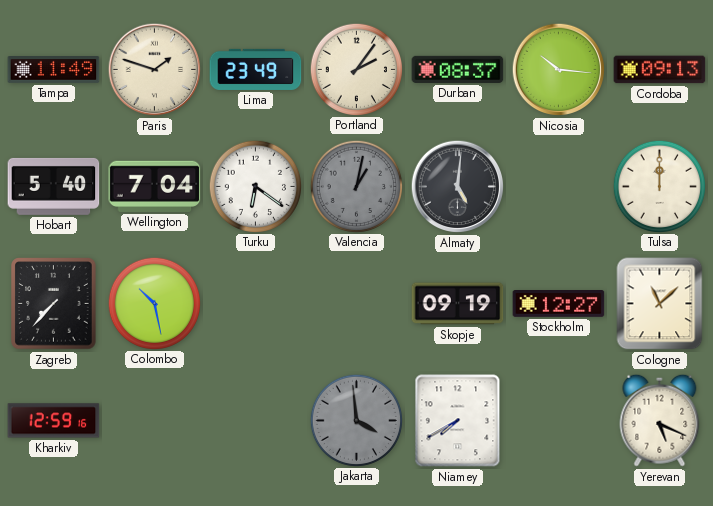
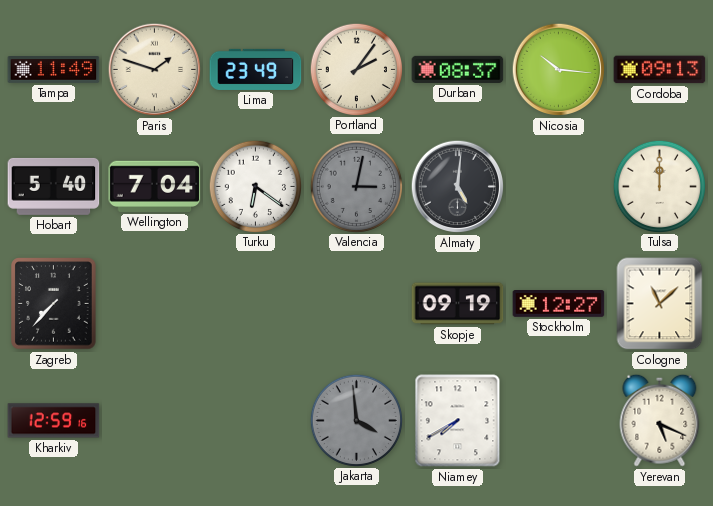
Valencia: 1:02 -> 3:02
Colombo: 10:28 -> none
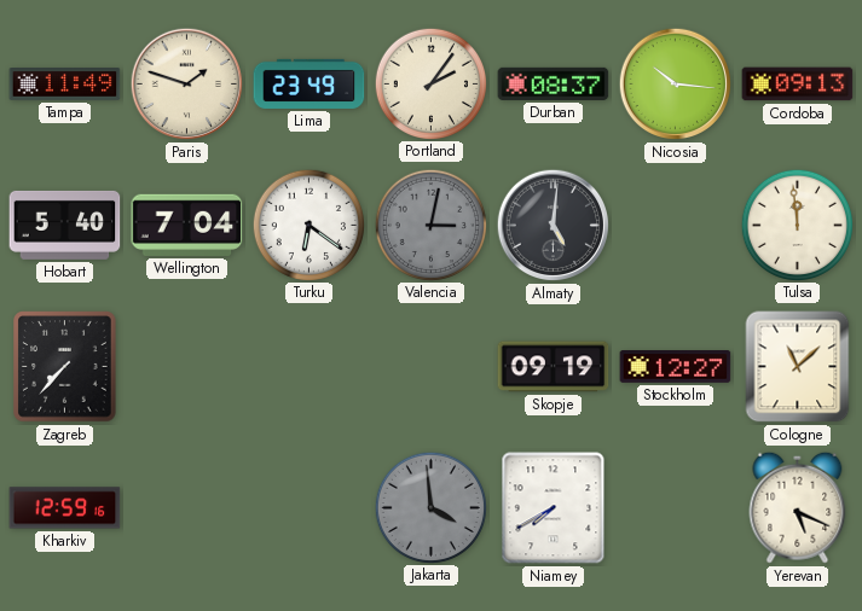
Tulsa: 12:00 -> 11:59
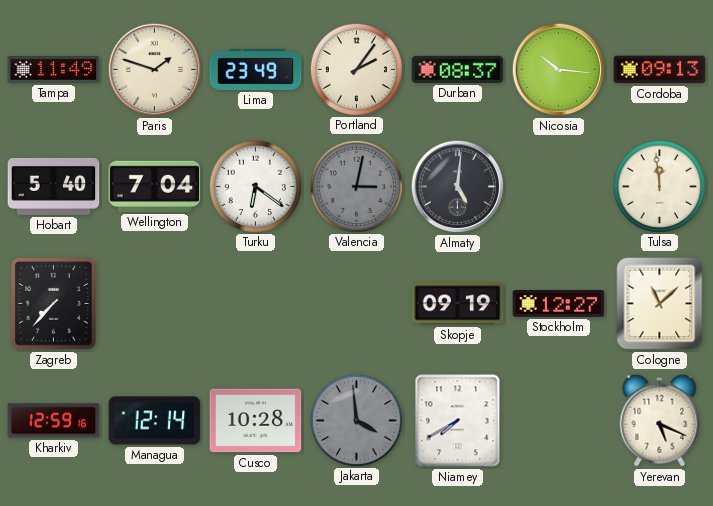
Managua: none -> 12:14
Cusco: none -> 10:28
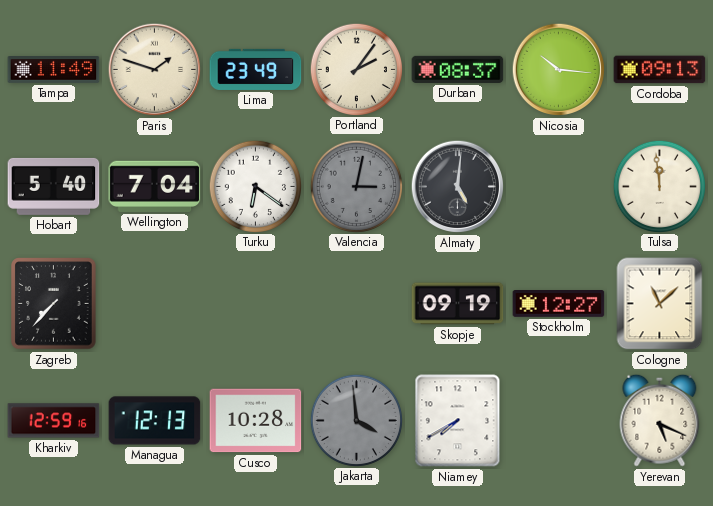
Managua: 12:14 -> 12:13
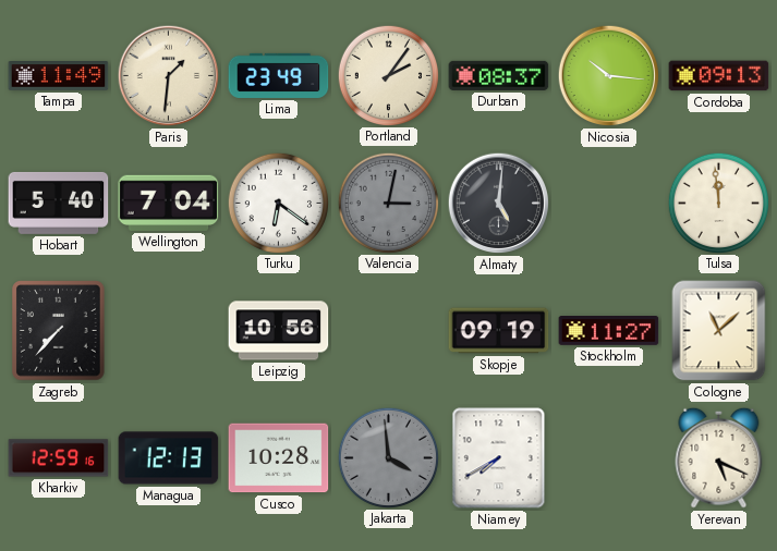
Paris: 1:48 -> 1:31
Leipzig: none -> 10:56
Stockholm: 12:27 -> 11:27
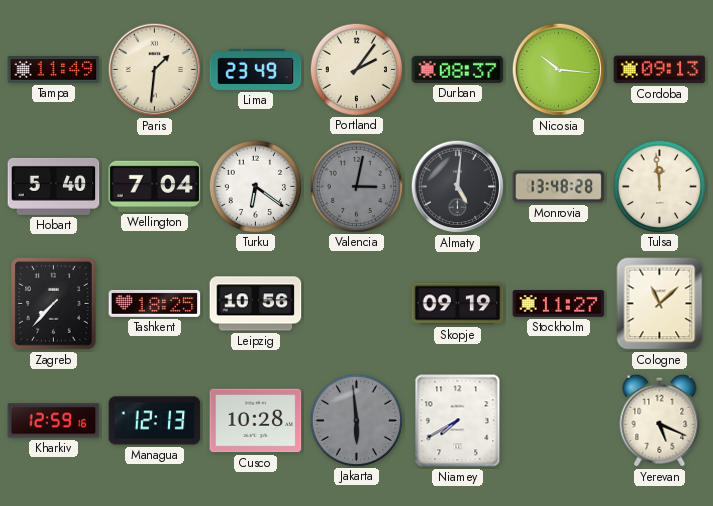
Monrovia: none -> 13:48
Tashkent: none -> 18:25
Jakarta: 3:59 -> 5:59
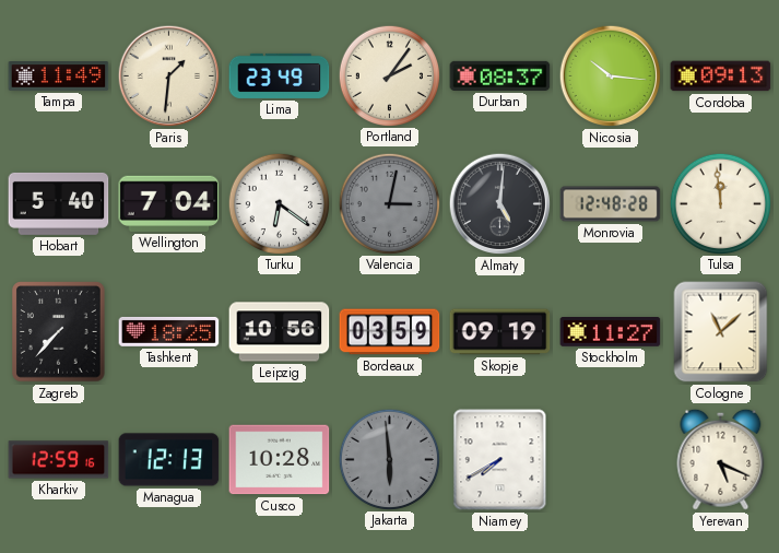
Monrovia: 13:48 -> 12:48
Bordeaux: none -> 03:59
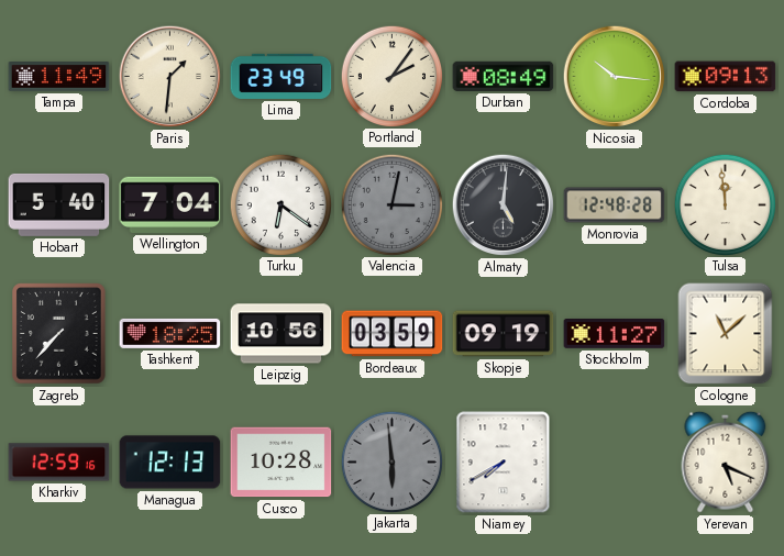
Durban: 08:37 -> 08:49
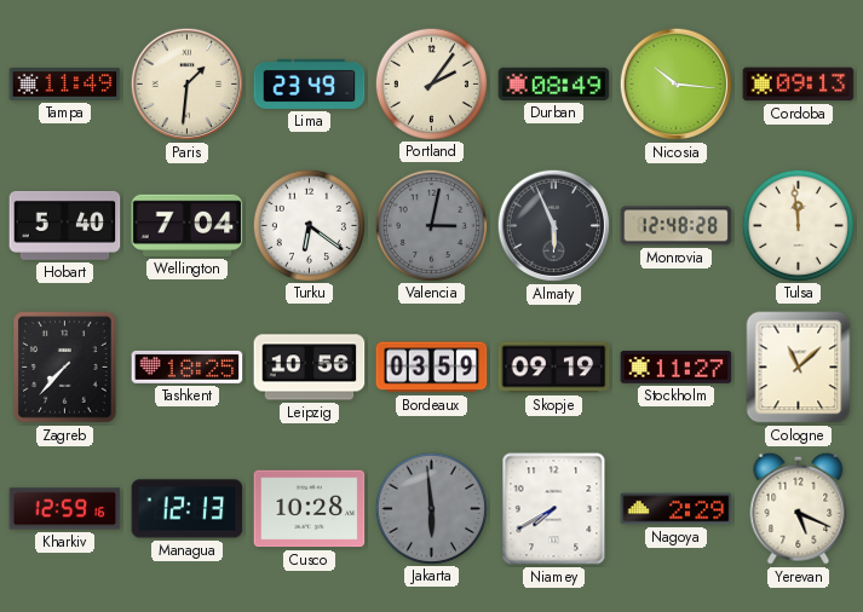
Almaty: 5:01 -> 5:56
Nagoya: none -> 2:29
